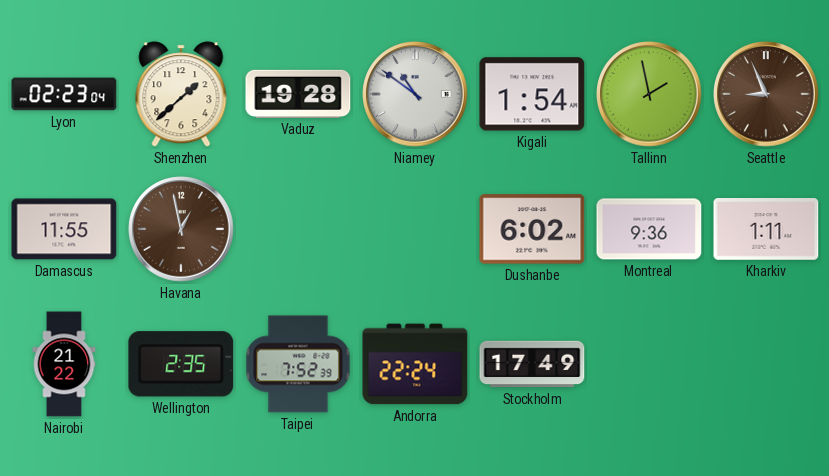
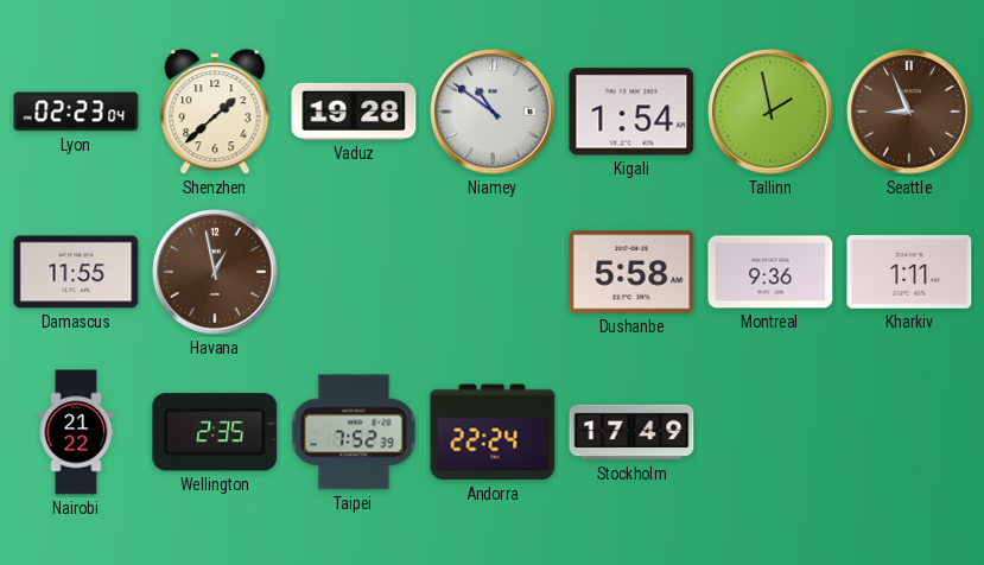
Dushanbe: 6:02 -> 5:58
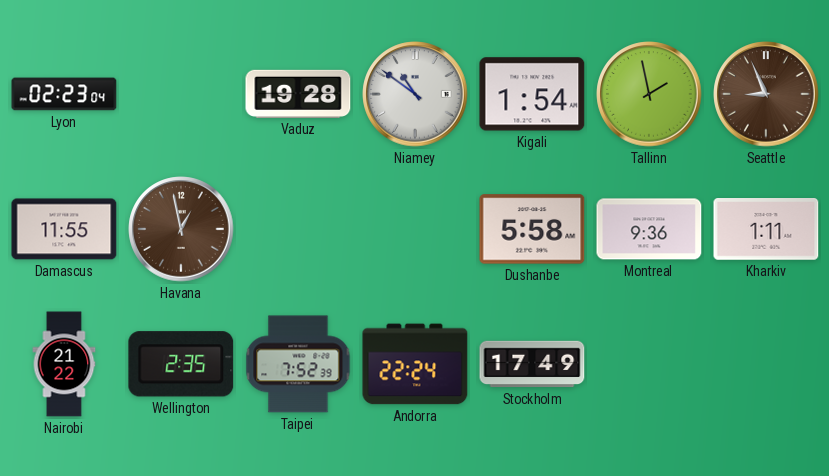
Shenzhen: 1:38 -> none
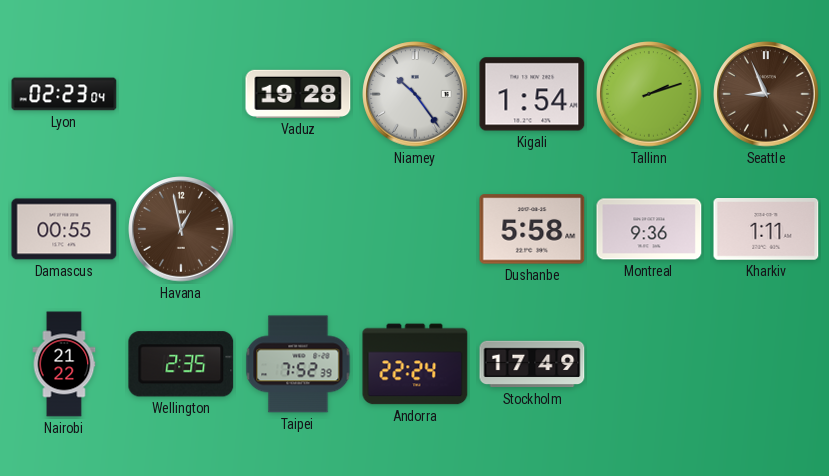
Niamey: 10:51 -> 10:24
Tallinn: 1:58 -> 2:12
Damascus: 11:55 -> 00:55
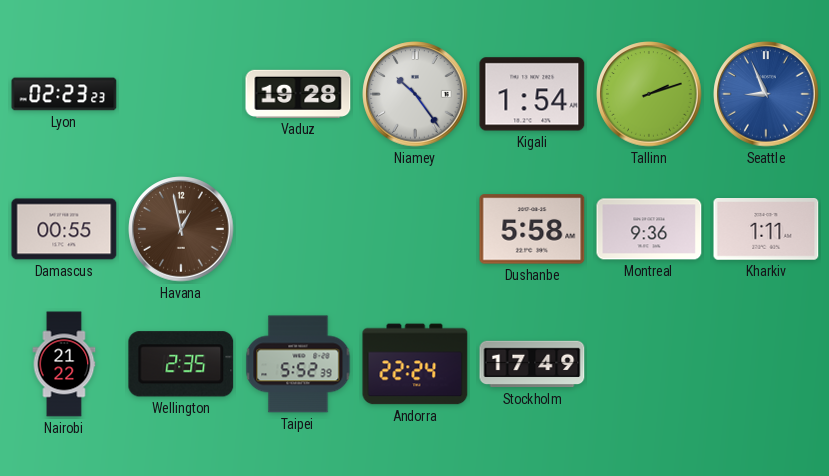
Lyon: 02:23:04 -> 02:23:23
Seattle dial: brown -> blue
Taipei: 7:52 -> 5:52
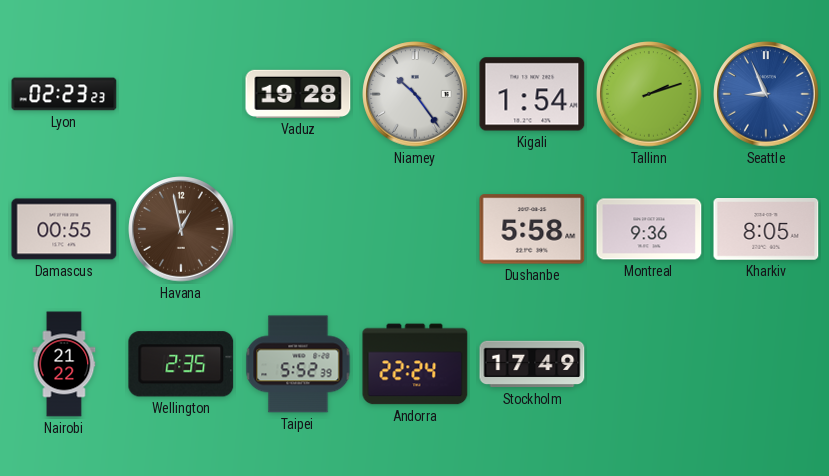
Kharkiv: 1:11 -> 8:05
